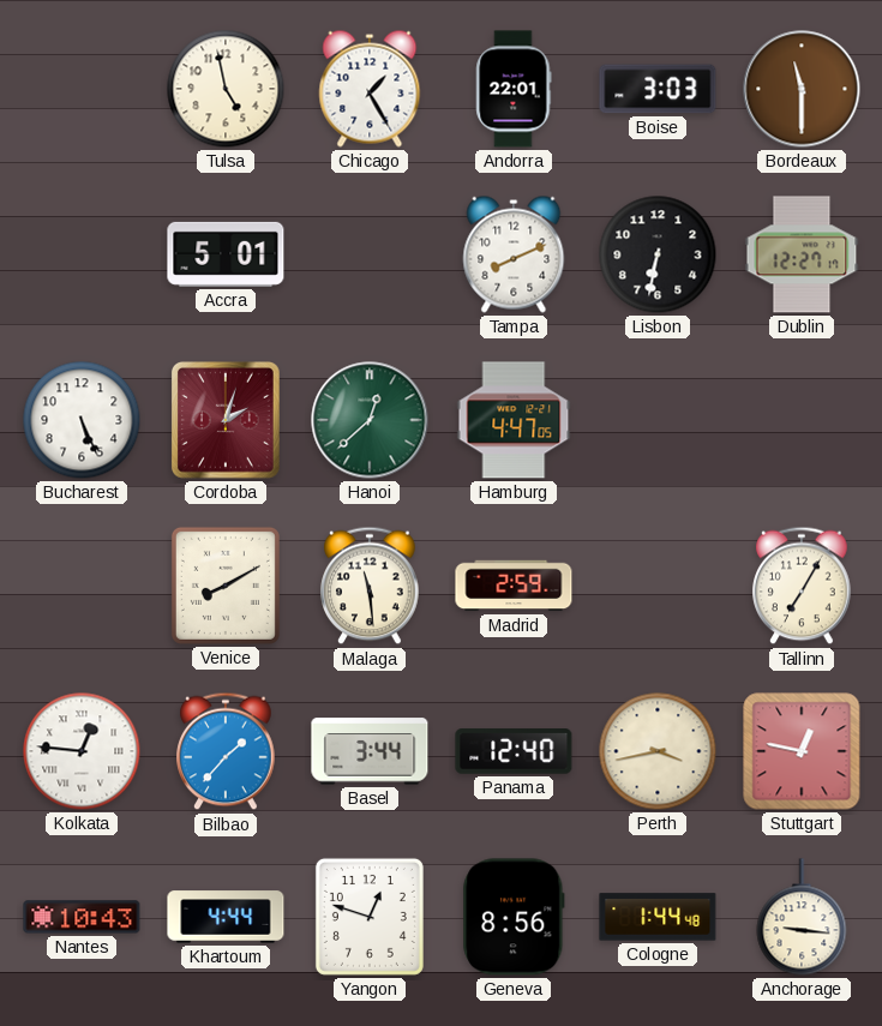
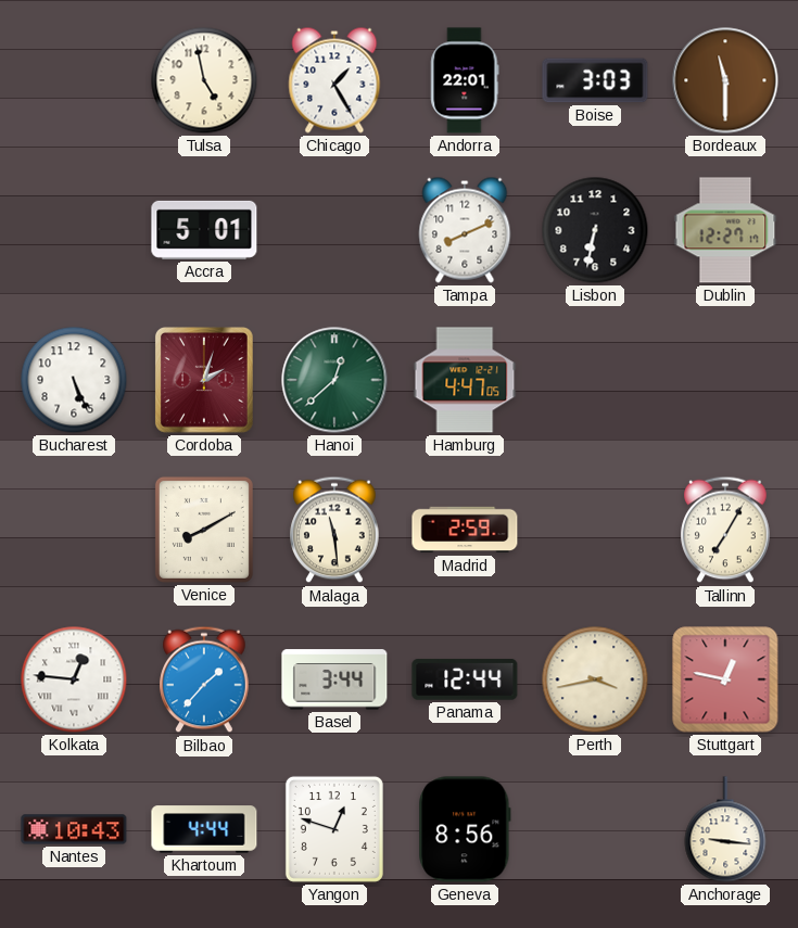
Panama: 12:40 -> 12:44
Cologne: 1:44 -> none
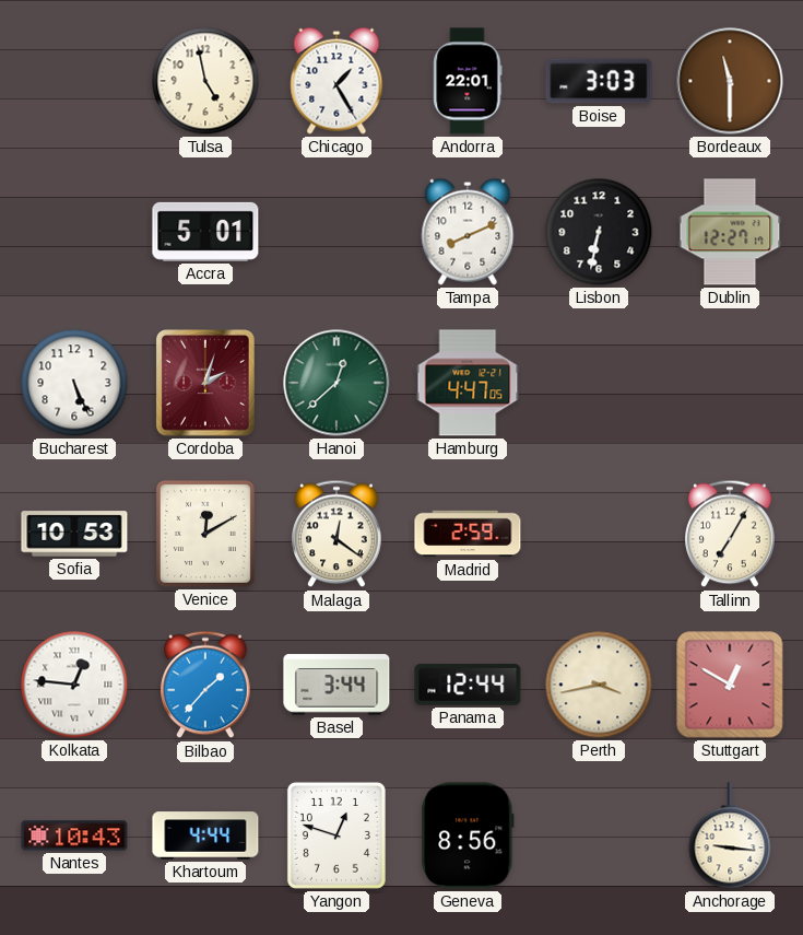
Sofia: none -> 10:53
Venice: 8:10 -> 12:10
Malaga: 11:29 -> 12:21
Stuttgart: 12:47 -> 12:50
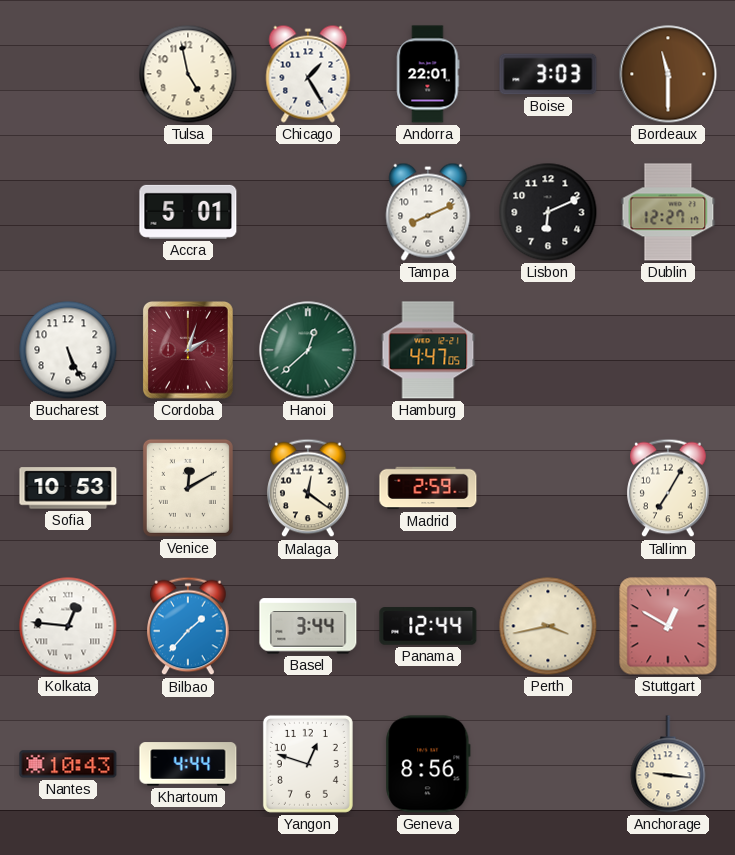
Lisbon: 6:32 -> 6:11
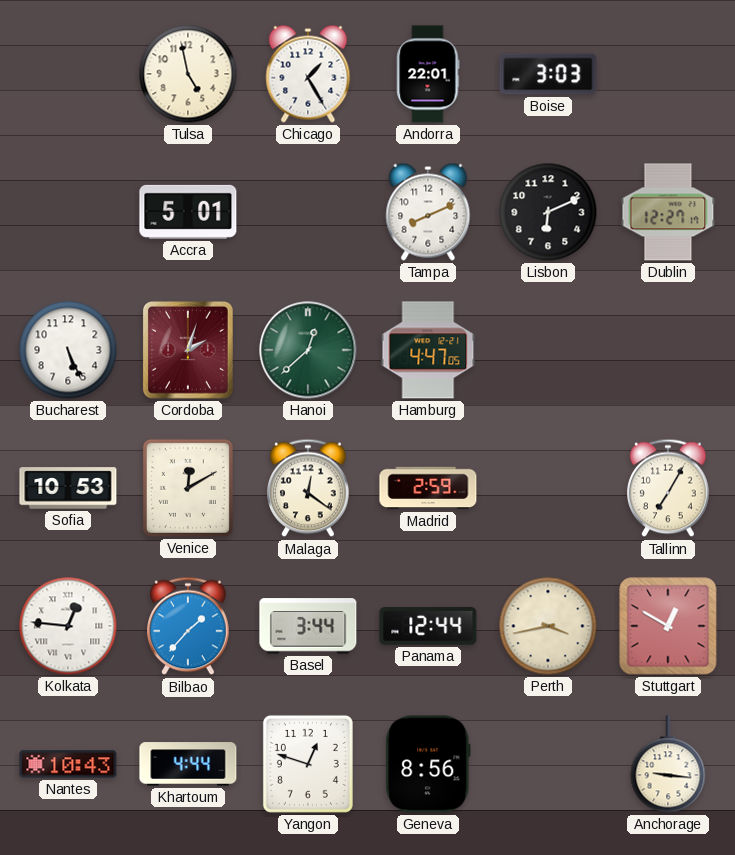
Bordeaux: 11:30 -> none
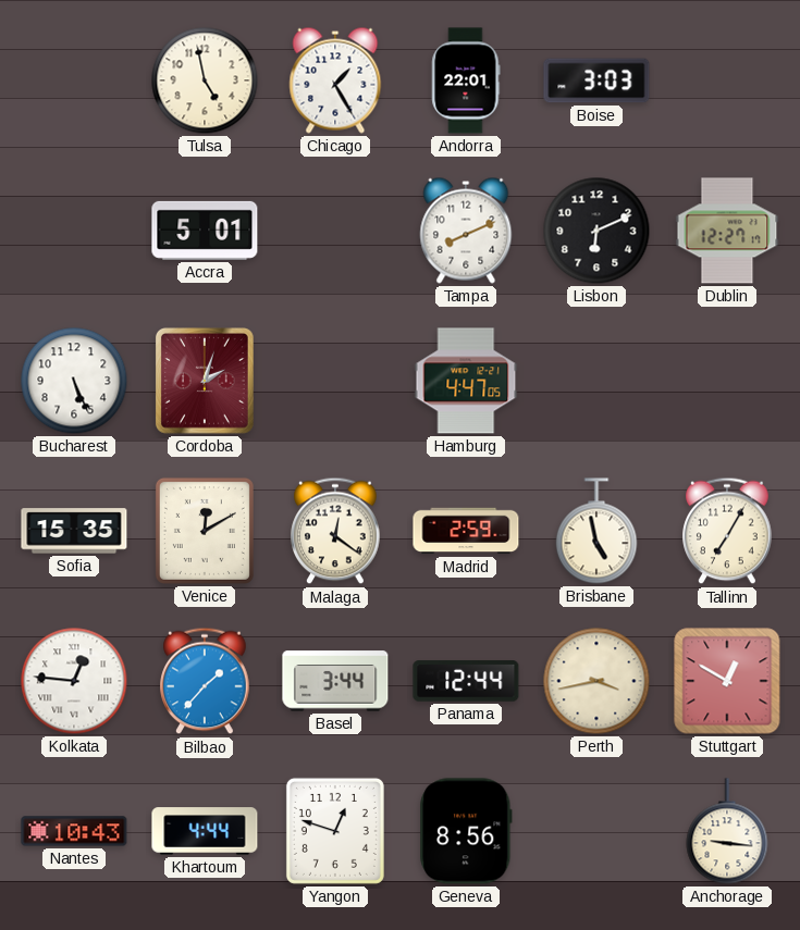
Hanoi: 12:38 -> none
Sofia: 10:53 -> 15:35
Brisbane: none -> 4:58
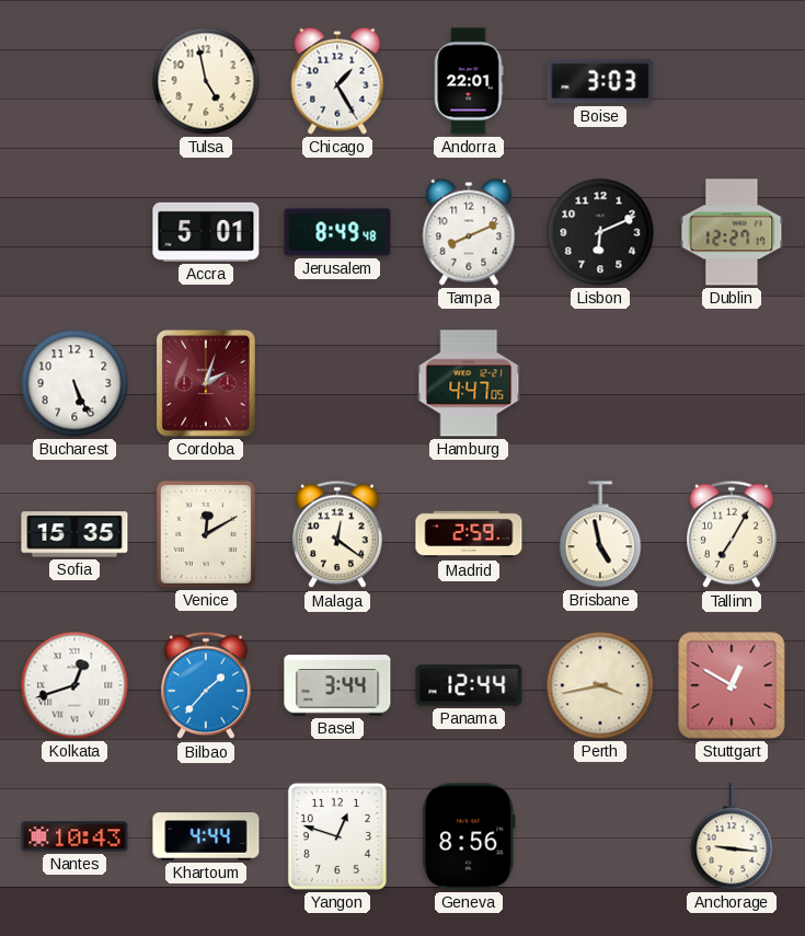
Jerusalem: none -> 8:49
Kolkata: 12:46 -> 12:42
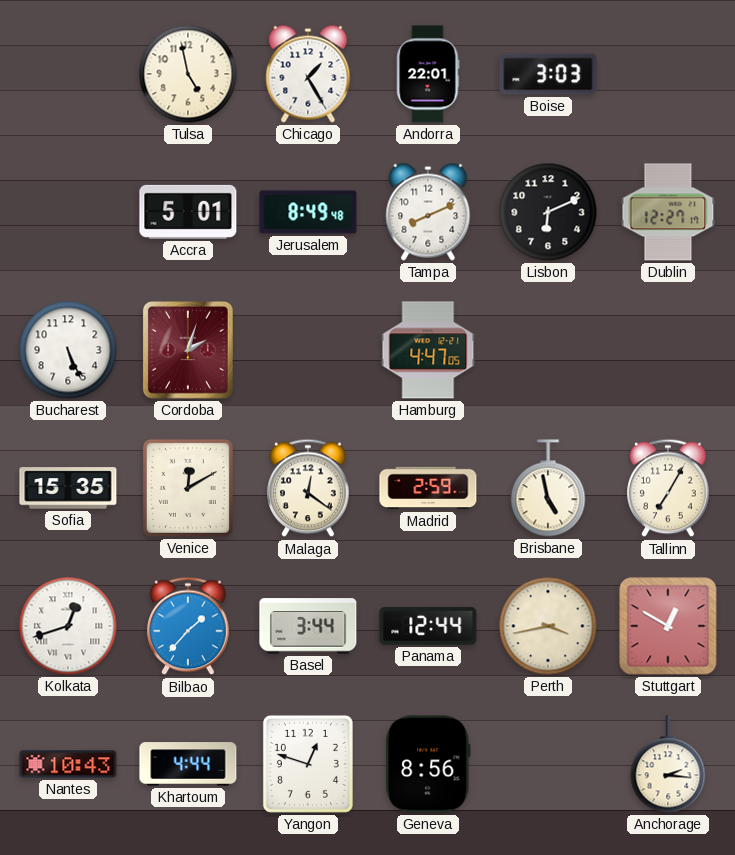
Anchorage: 9:16 -> 2:16
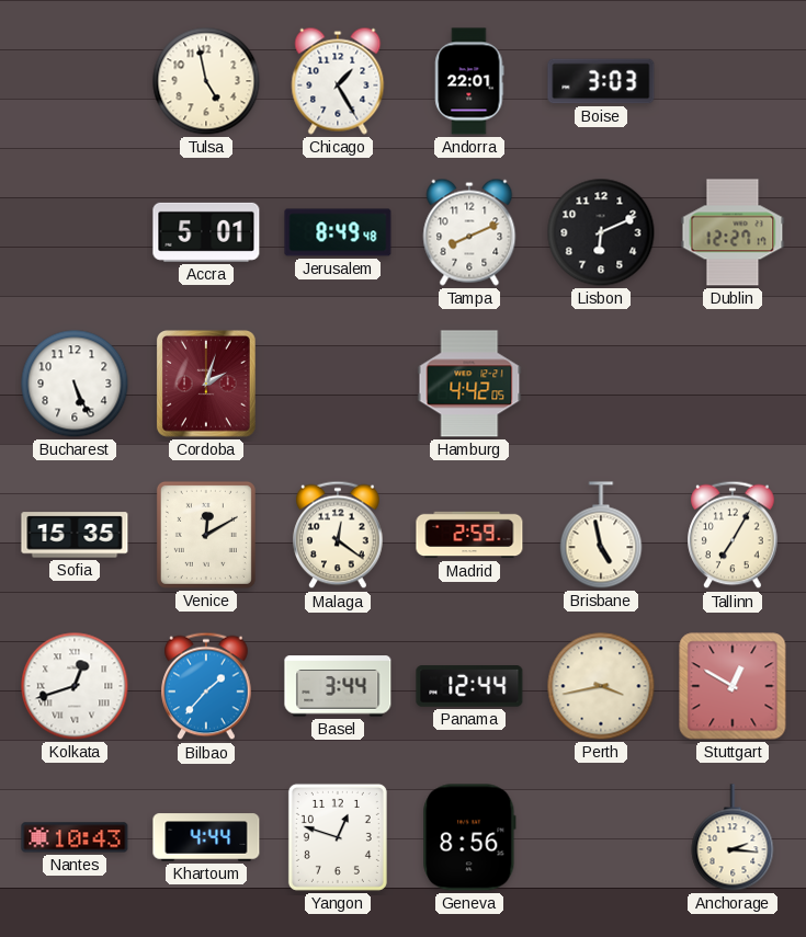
Hamburg: 4:47 -> 4:42
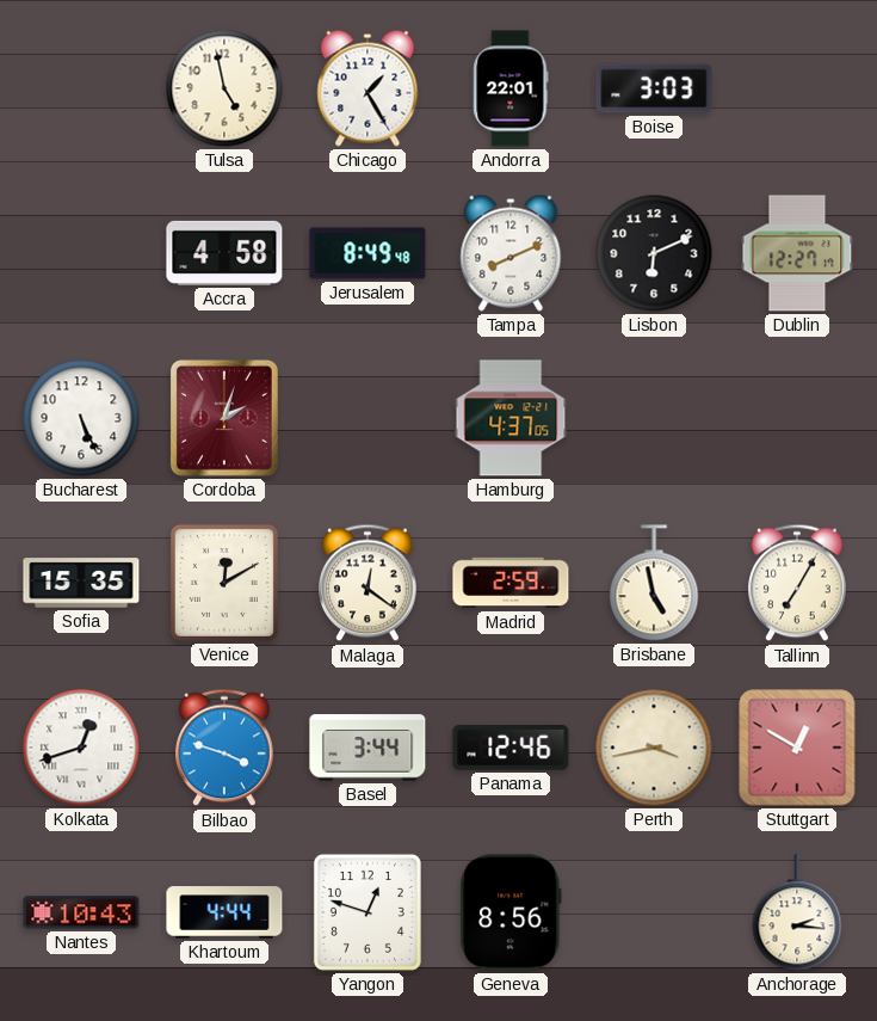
Accra: 5:01 -> 4:58
Hamburg: 4:42 -> 4:37
Bilbao: 1:37 -> 3:48
Panama: 12:44 -> 12:46
